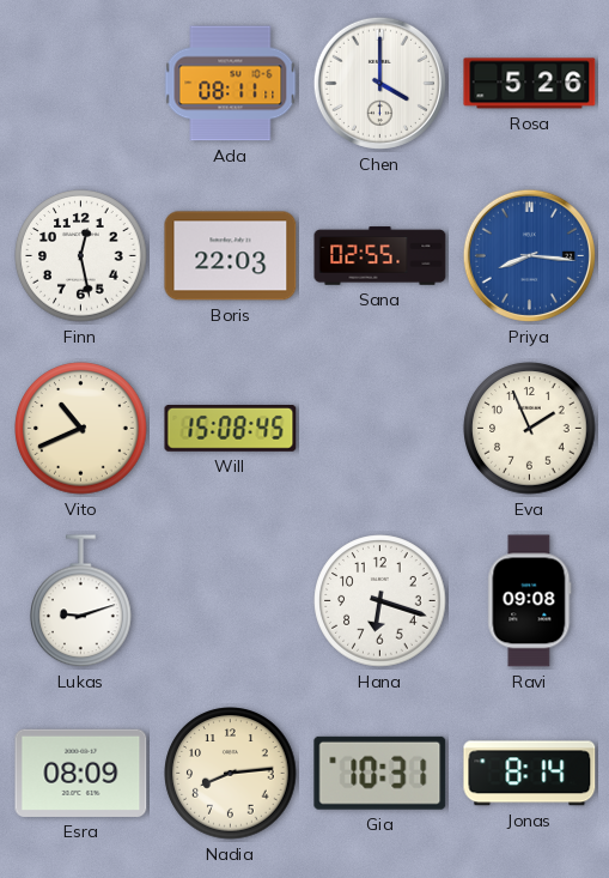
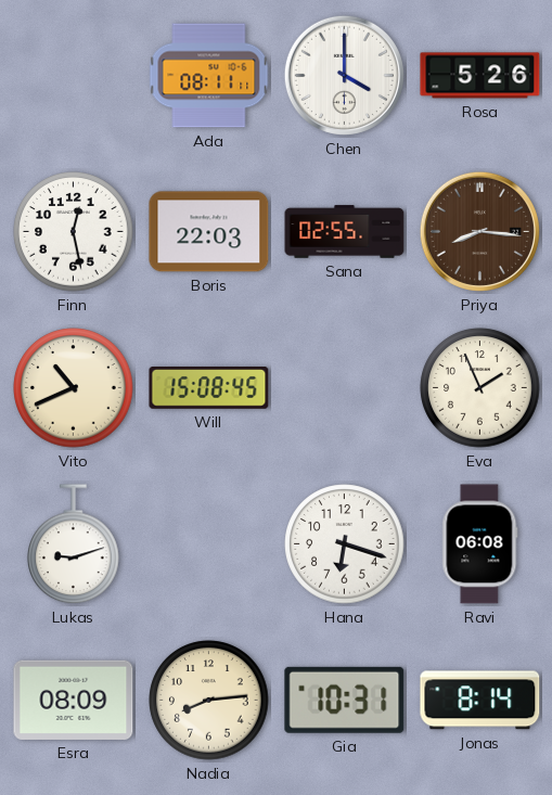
Priya dial: blue -> brown
Ravi: 09:08 -> 06:08
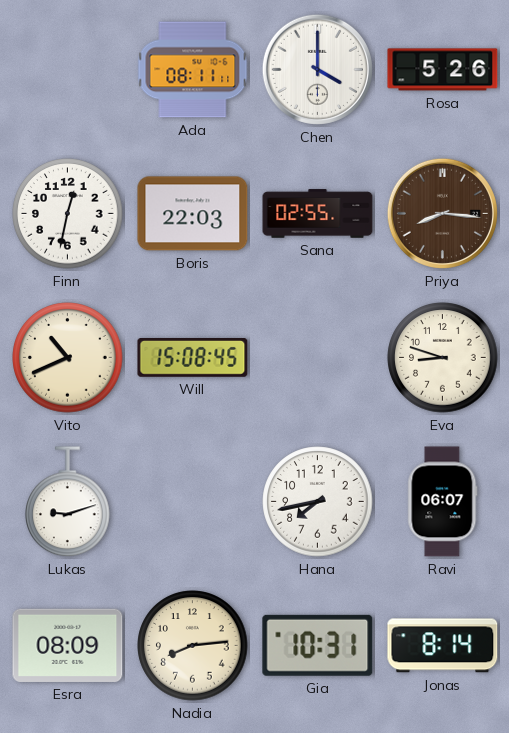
Finn: 12:28 -> 12:32
Eva: 1:56 -> 8:48
Hana: 6:18 -> 7:43
Ravi: 06:08 -> 06:07
